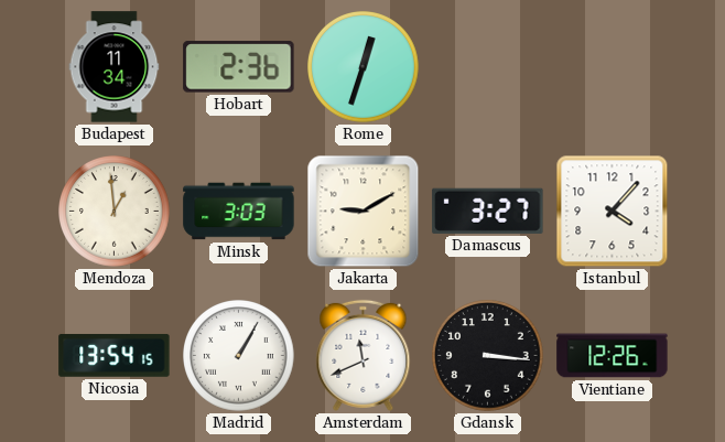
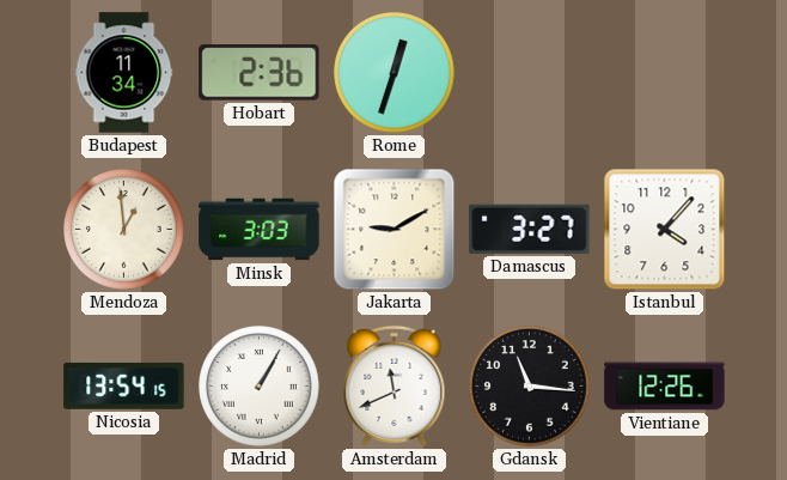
Gdansk: 3:16 -> 11:16
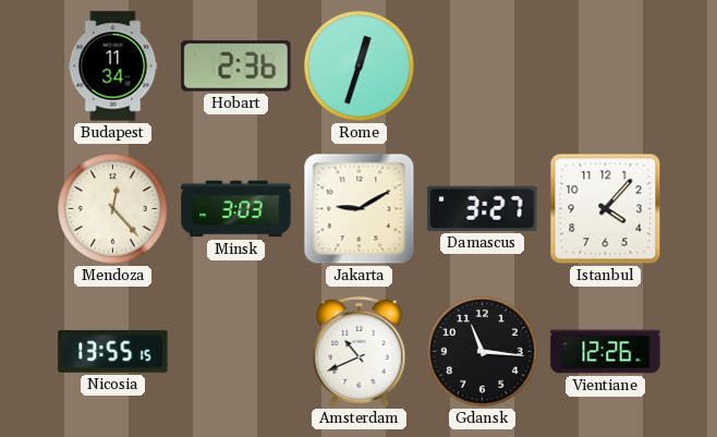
Mendoza: 12:59 -> 12:23
Nicosia: 13:54 -> 13:55
Madrid: 1:05 -> none
Amsterdam: 11:41 -> 10:41
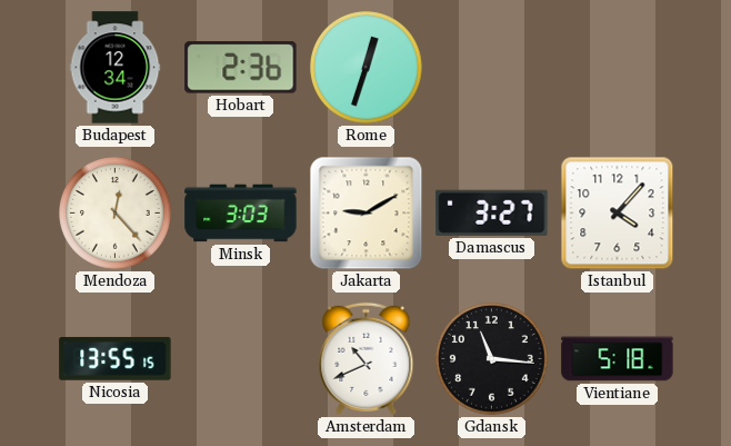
Budapest: 11:34 -> 12:34
Vientiane: 12:26 -> 5:18
